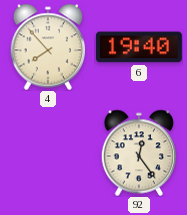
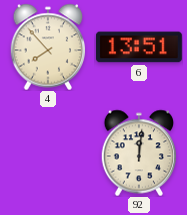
6: 19:40 -> 13:51
92: 12:24 -> 12:01
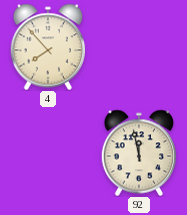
6: 13:51 -> none
92: 12:01 -> 11:58
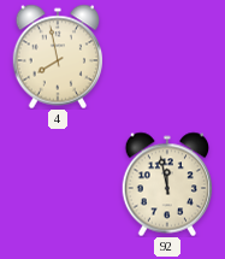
4: 7:53 -> 7:58
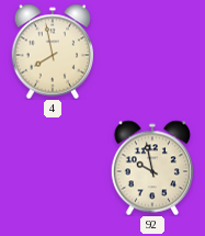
92: 11:58 -> 9:58
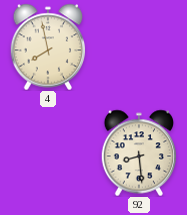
92: 9:58 -> 8:29
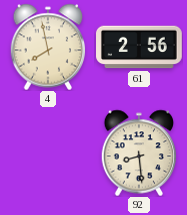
61: none -> 2:56
